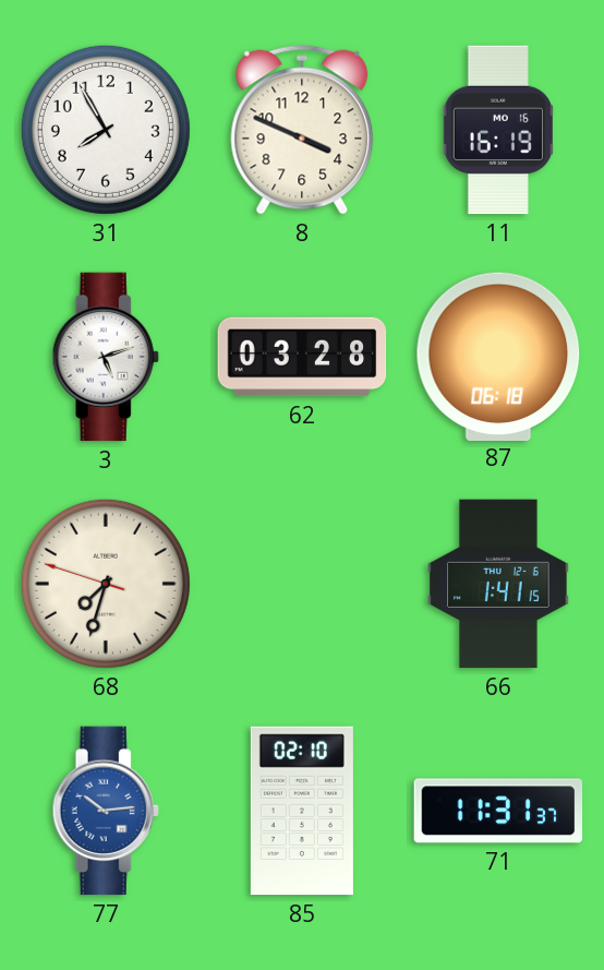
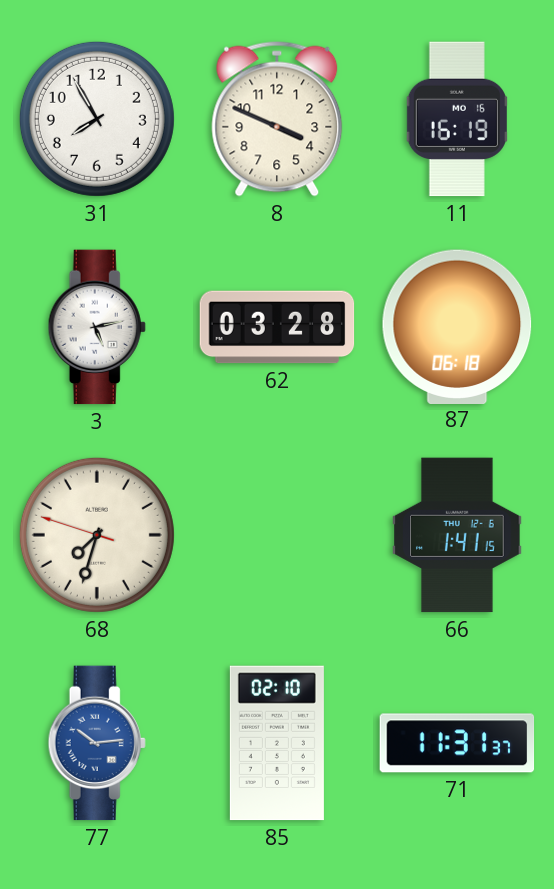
3: 5:12 -> 5:13
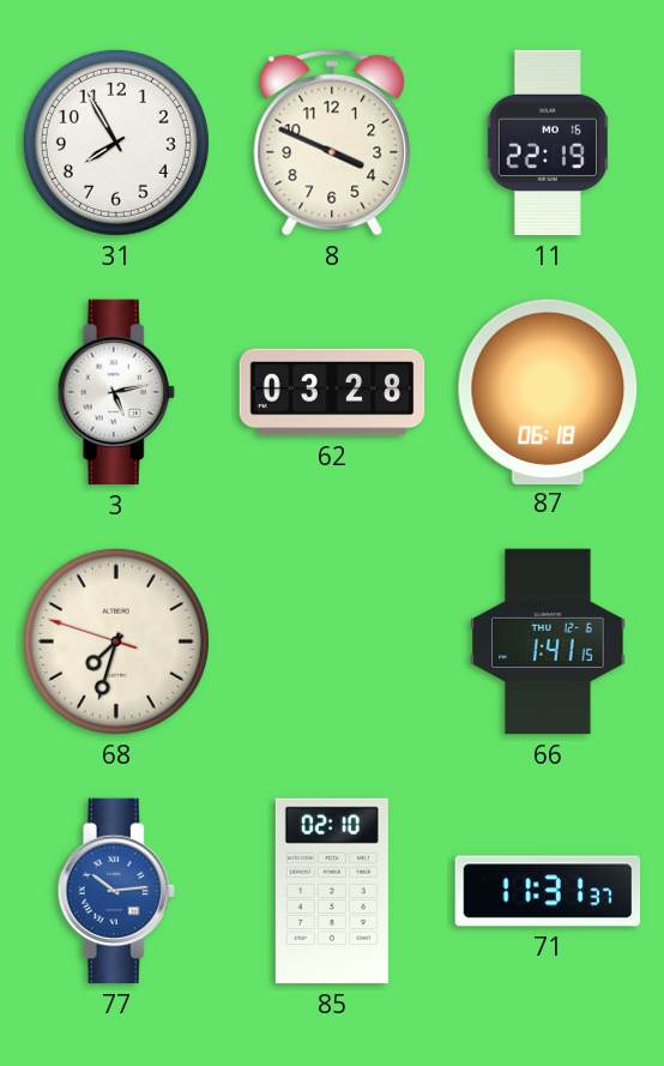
11: 16:19 -> 22:19
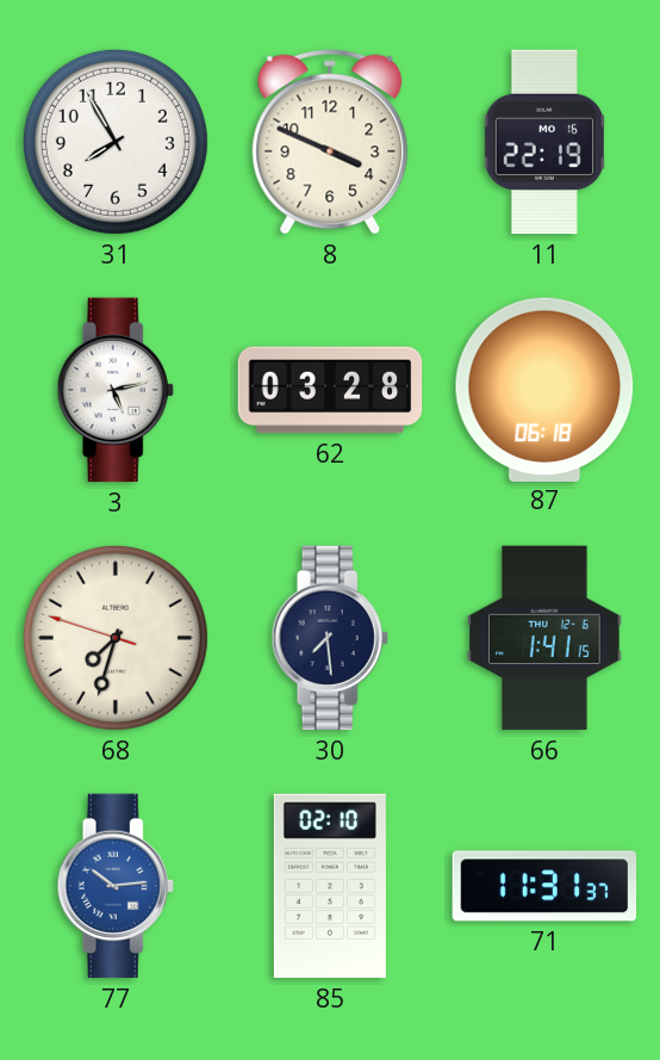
30: none -> 7:29
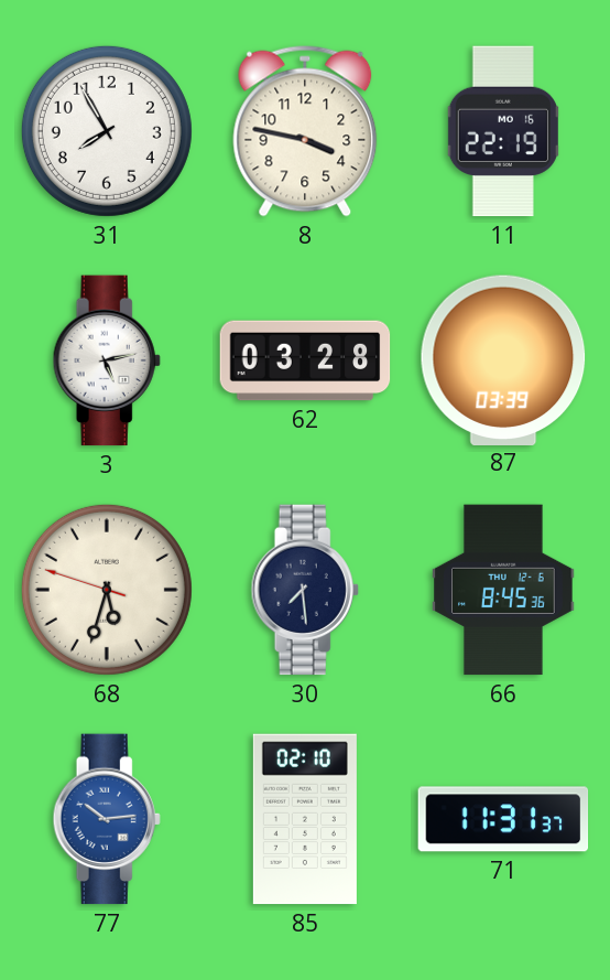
8: 3:49 -> 3:47
87: 06:18 -> 03:39
68: 7:32 -> 5:32
66: 1:41 -> 8:45
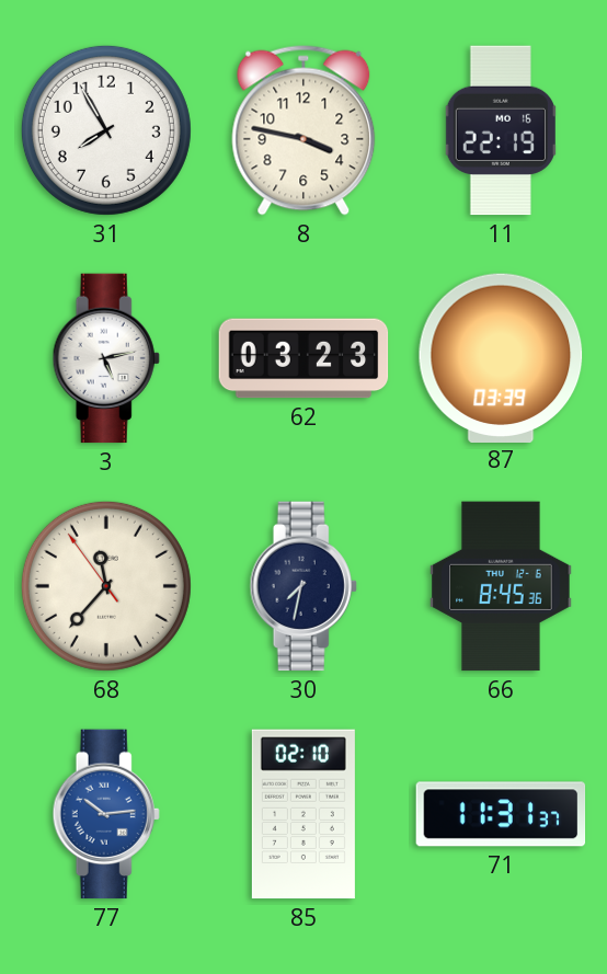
62: 03:28 -> 03:23
68: 5:32 -> 11:36
30: 7:29 -> 7:32
